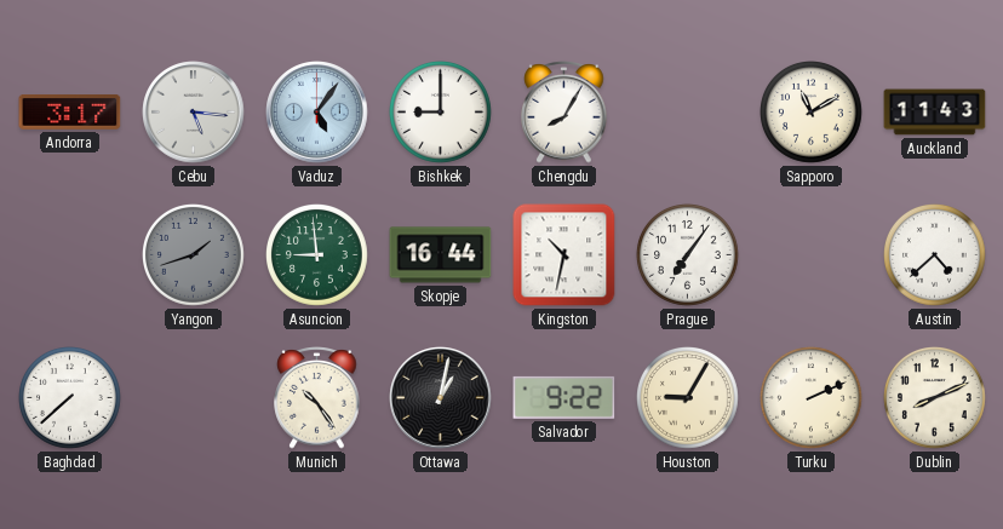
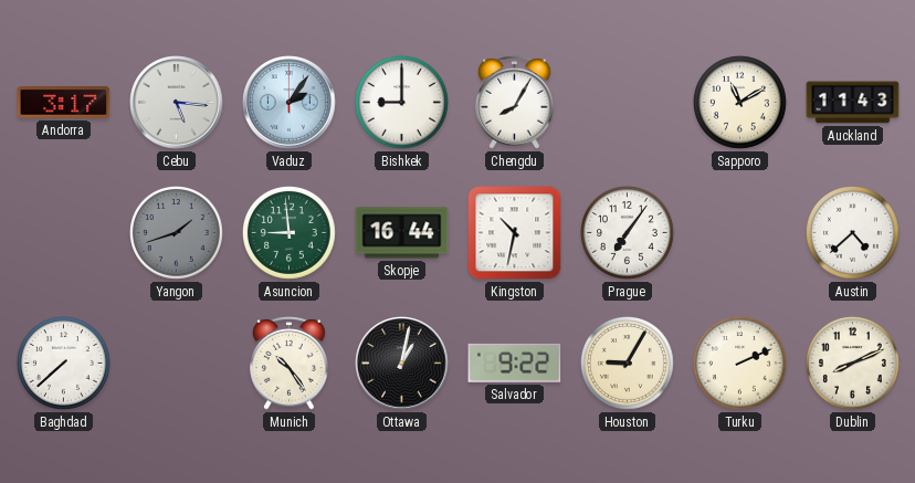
Vaduz: 5:06 -> 2:06
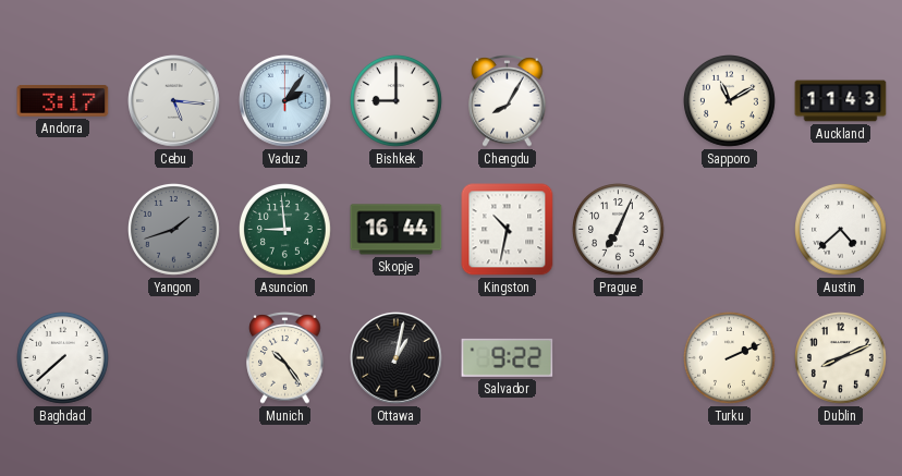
Prague: 7:06 -> 7:04
Houston: 9:05 -> none
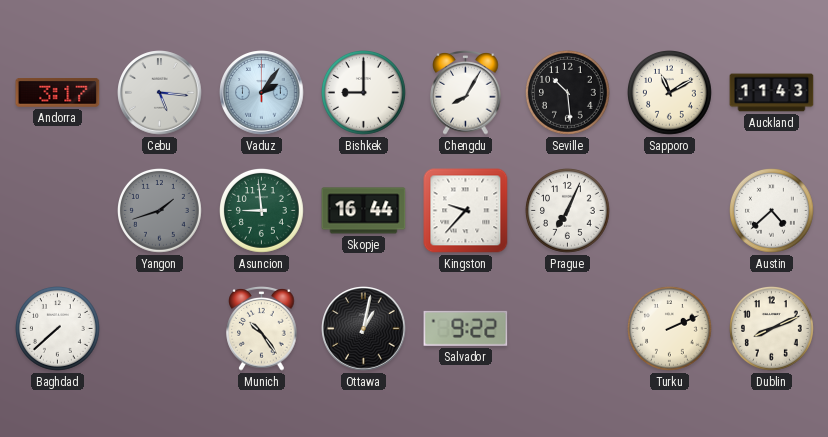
Seville: none -> 10:29
Kingston: 10:32 -> 9:37
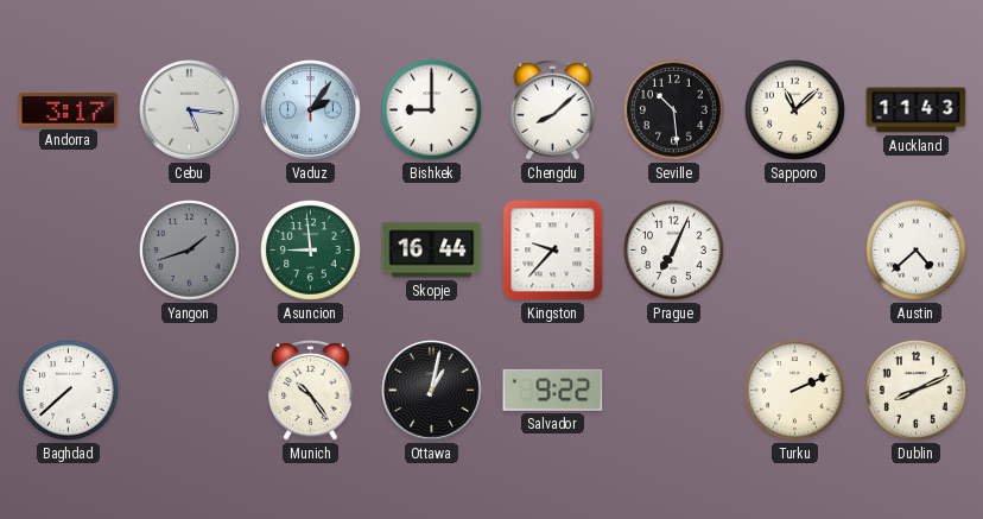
Chengdu: 8:05 -> 8:08
Sapporo: 11:10 -> 11:08
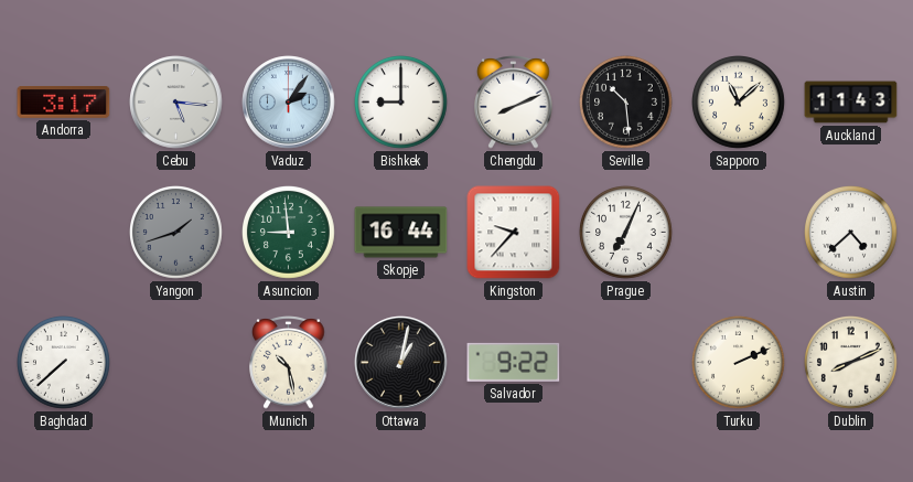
Chengdu: 8:08 -> 8:11
Munich: 10:24 -> 10:28
